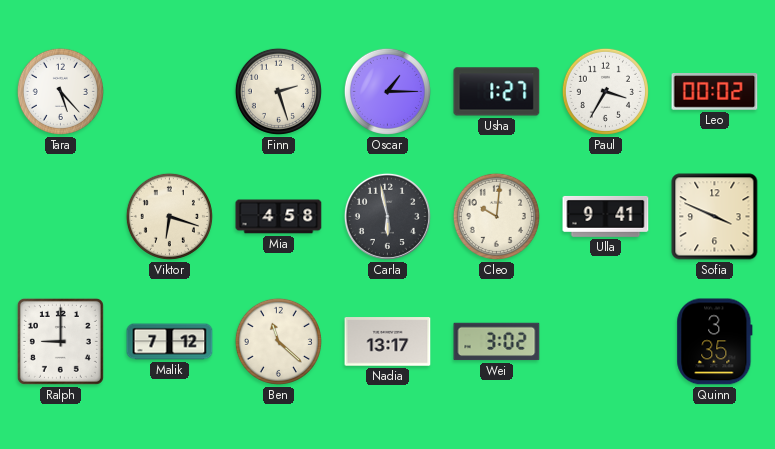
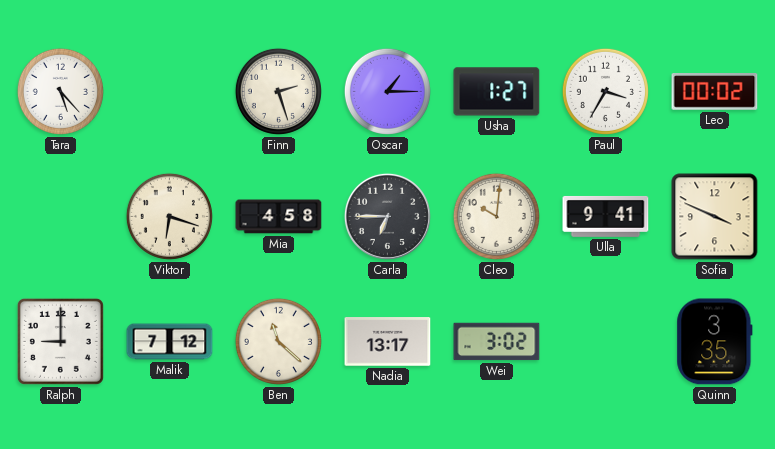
Carla: 5:58 -> 6:45
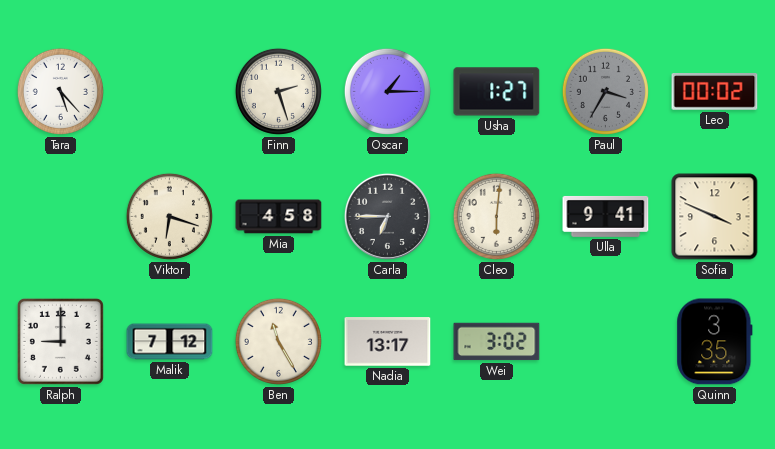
Paul dial: white -> grey
Cleo: 10:01 -> 6:01
Ben: 11:22 -> 11:25
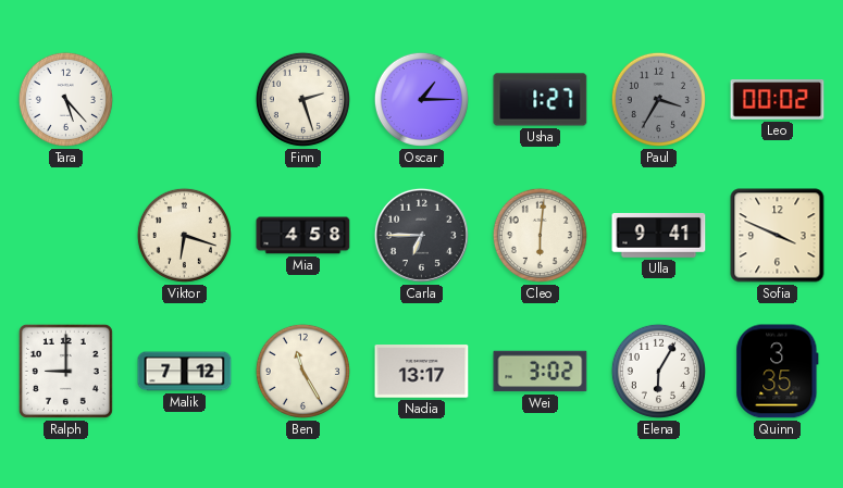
Elena: none -> 6:05
